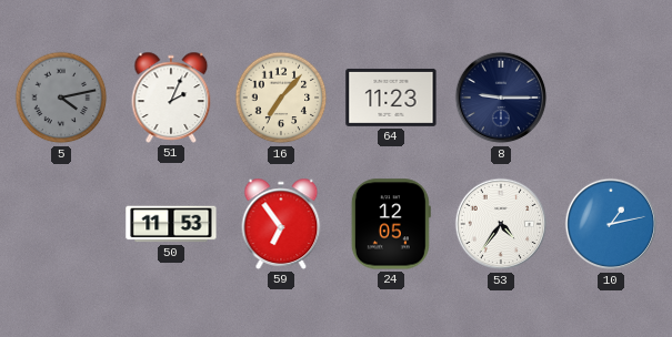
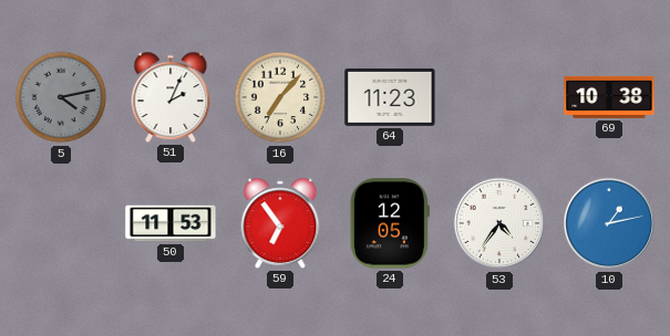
8: 9:15 -> none
69: none -> 10:38
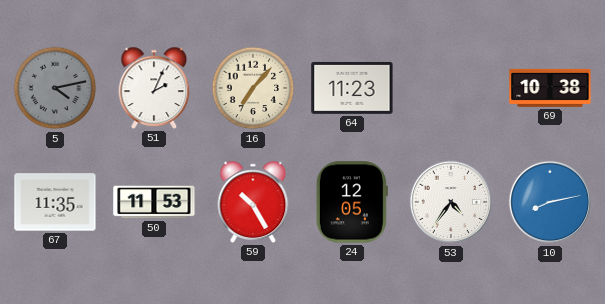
67: none -> 11:35
59: 6:54 -> 10:25
10: 1:13 -> 8:13
